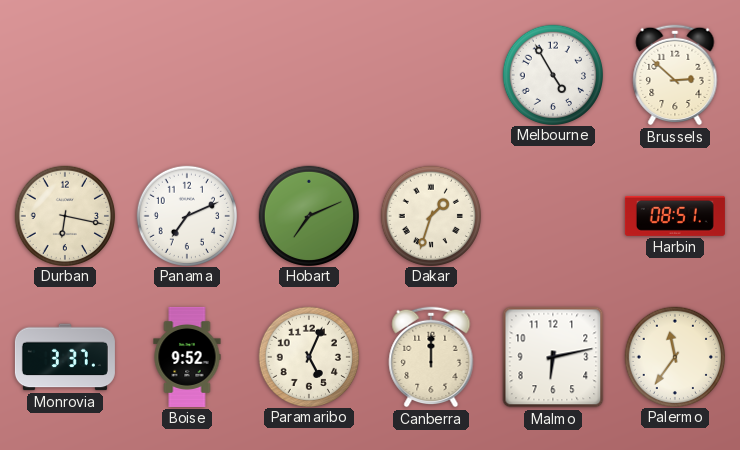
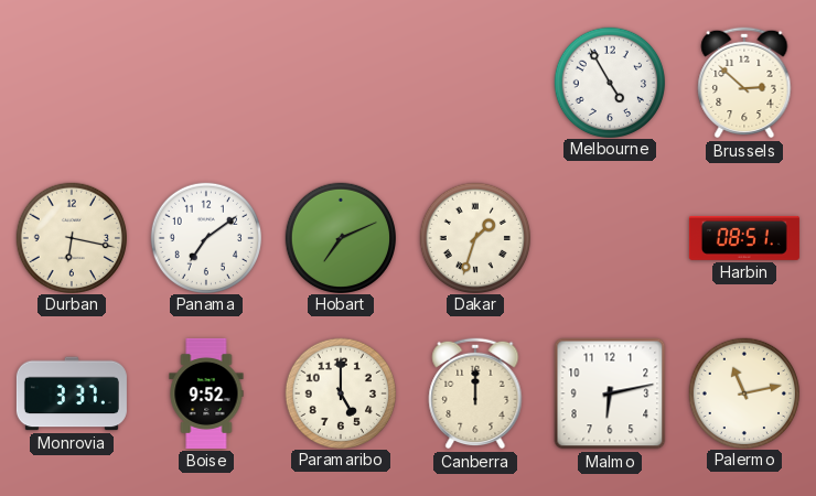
Panama: 7:11 -> 7:09
Paramaribo: 5:04 -> 5:00
Palermo: 11:36 -> 11:13
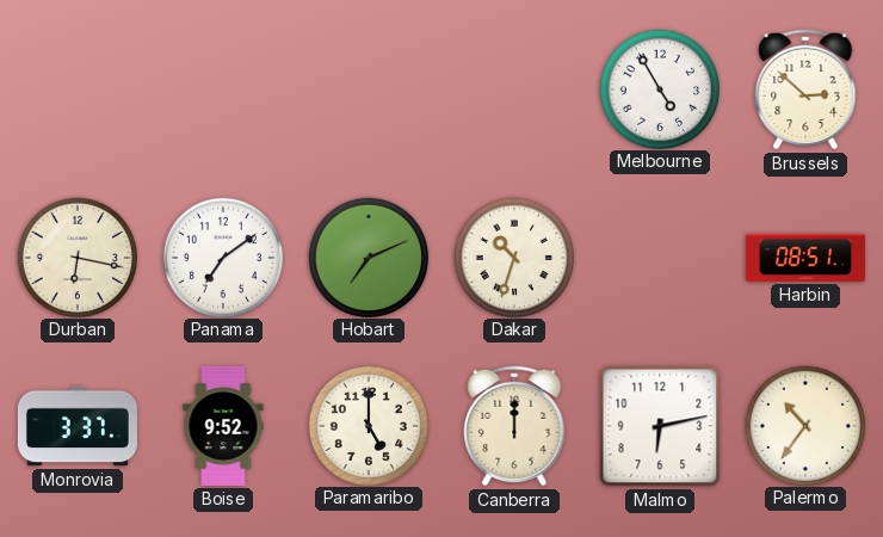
Dakar: 1:33 -> 10:33
Palermo: 11:13 -> 10:36
